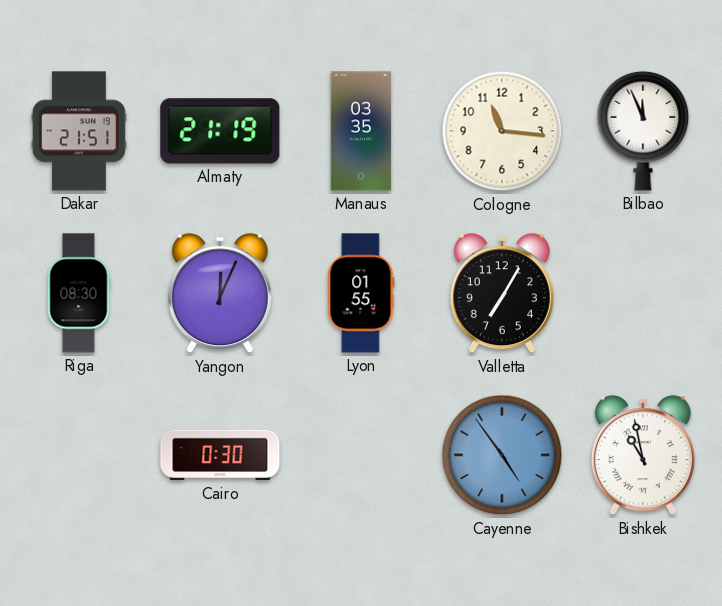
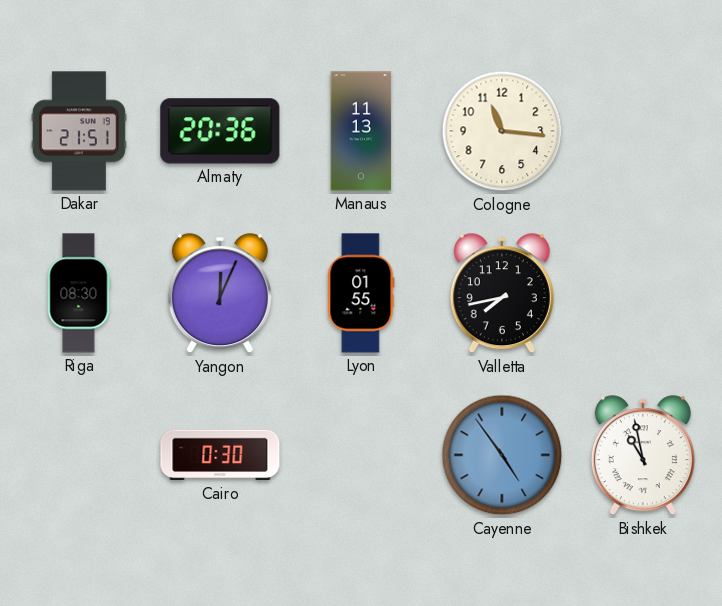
Almaty: 21:19 -> 20:36
Manaus: 03:35 -> 11:13
Bilbao: 11:56 -> none
Valletta: 7:05 -> 7:43
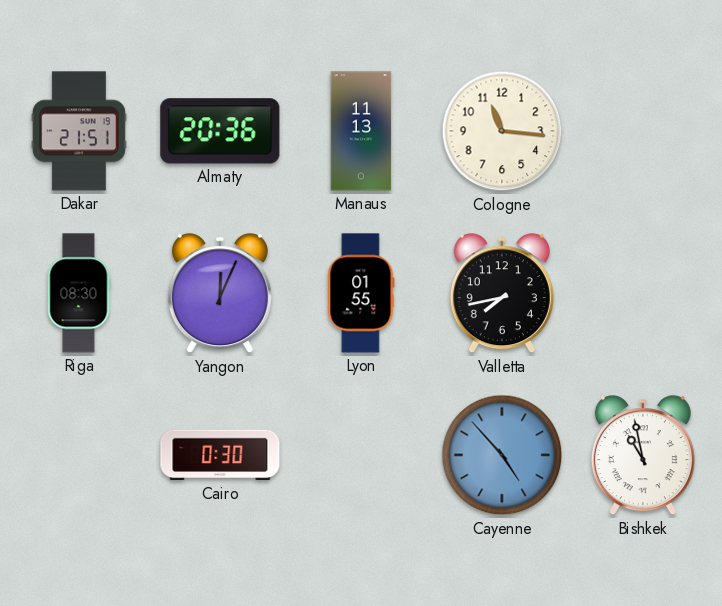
Cayenne: 4:54 -> 4:53
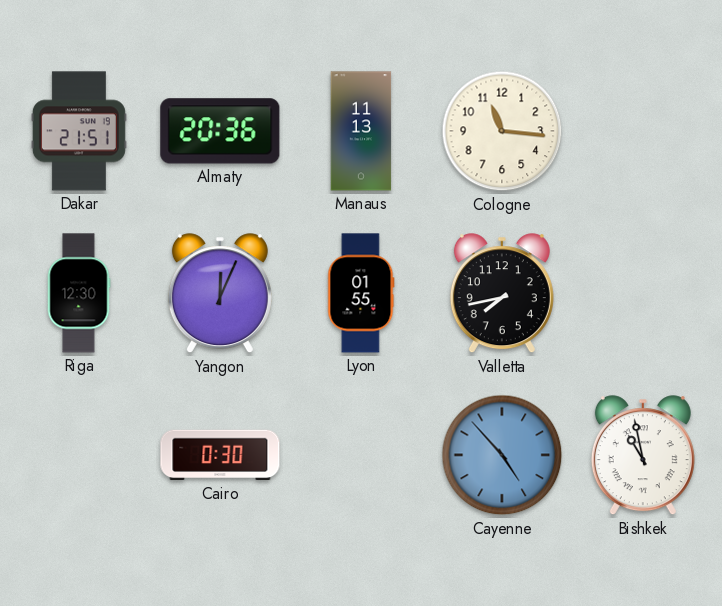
Riga: 08:30 -> 12:30
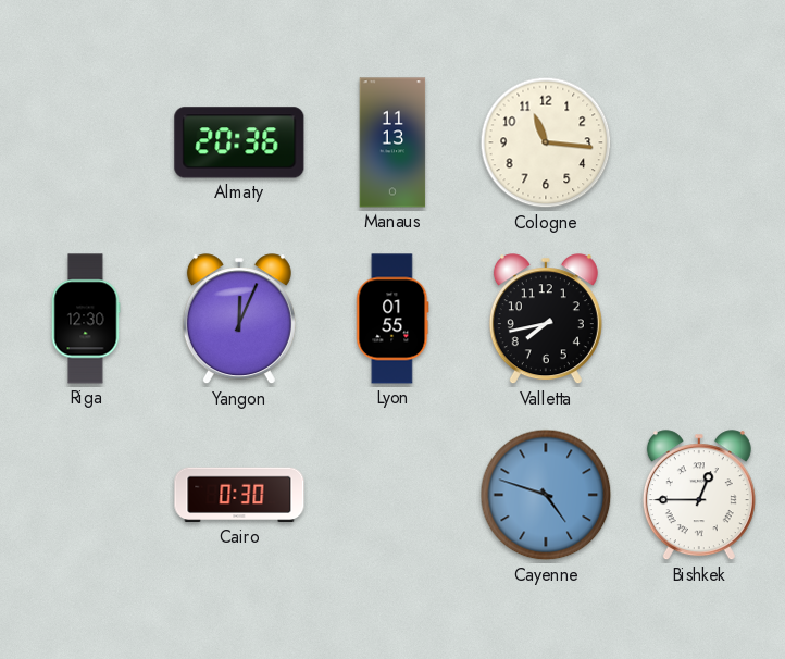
Dakar: 21:51 -> none
Cayenne: 4:53 -> 4:48
Bishkek: 10:58 -> 12:45
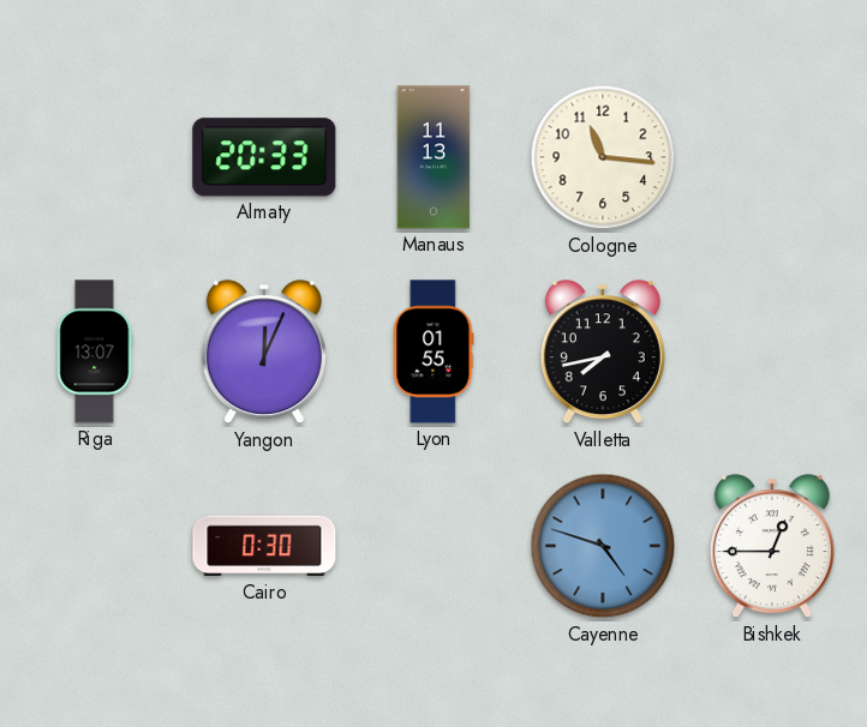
Almaty: 20:36 -> 20:33
Riga: 12:30 -> 13:07
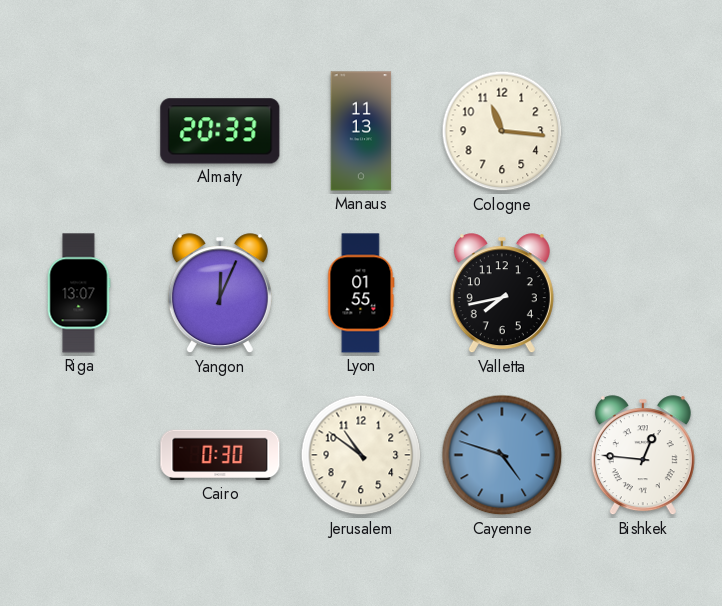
Jerusalem: none -> 10:51
Bishkek: 12:45 -> 12:46
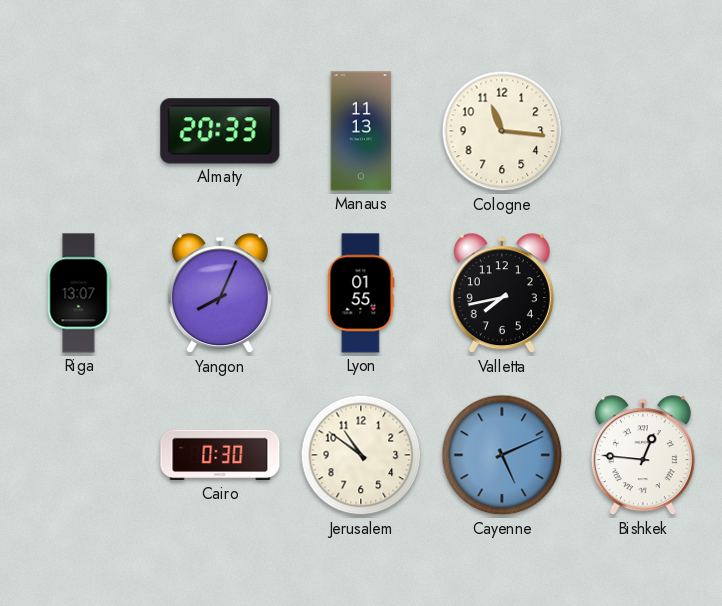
Yangon: 12:04 -> 8:04
Cayenne: 4:48 -> 5:11
